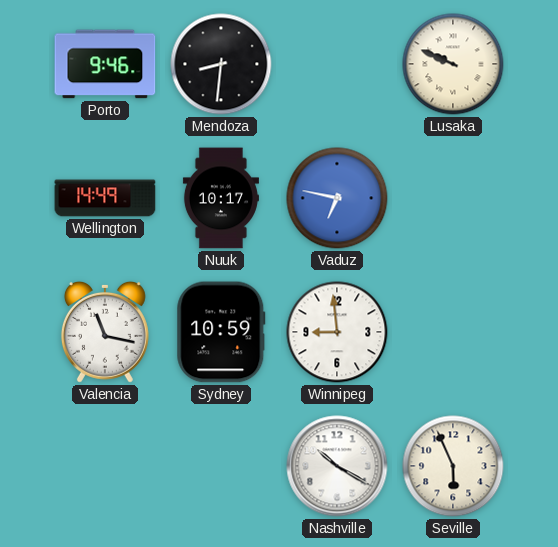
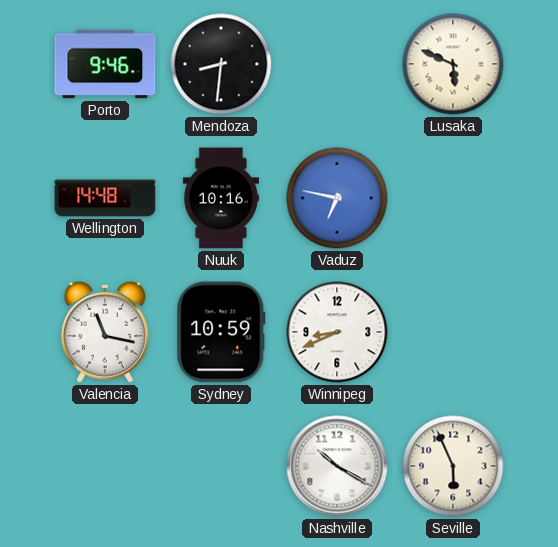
Lusaka: 9:49 -> 5:49
Wellington: 14:49 -> 14:48
Nuuk: 10:17 -> 10:16
Winnipeg: 8:59 -> 8:41
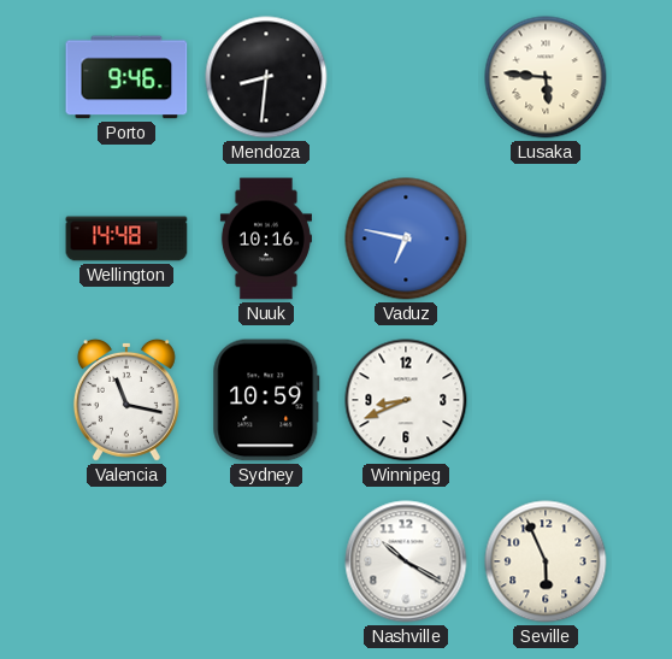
Lusaka: 5:49 -> 5:46
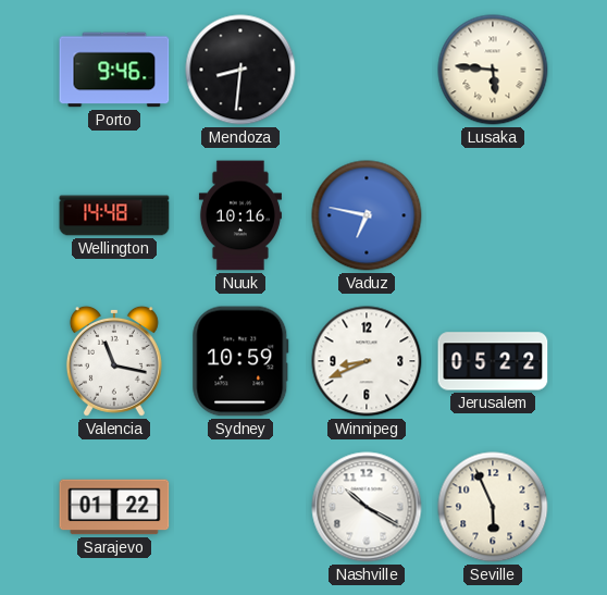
Jerusalem: none -> 05:22
Sarajevo: none -> 01:22
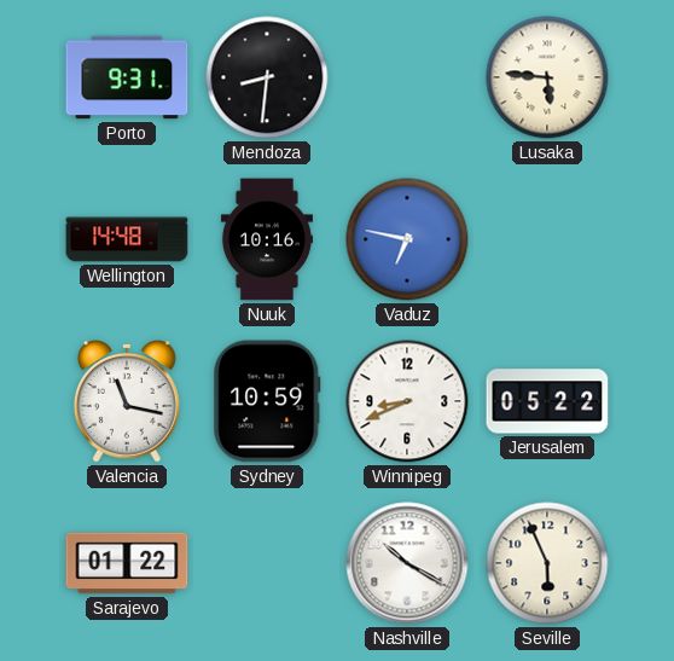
Porto: 9:46 -> 9:31
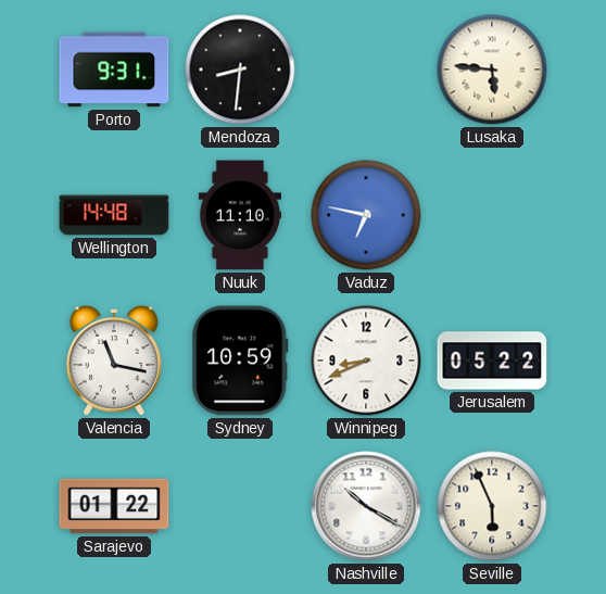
Nuuk: 10:16 -> 11:10
